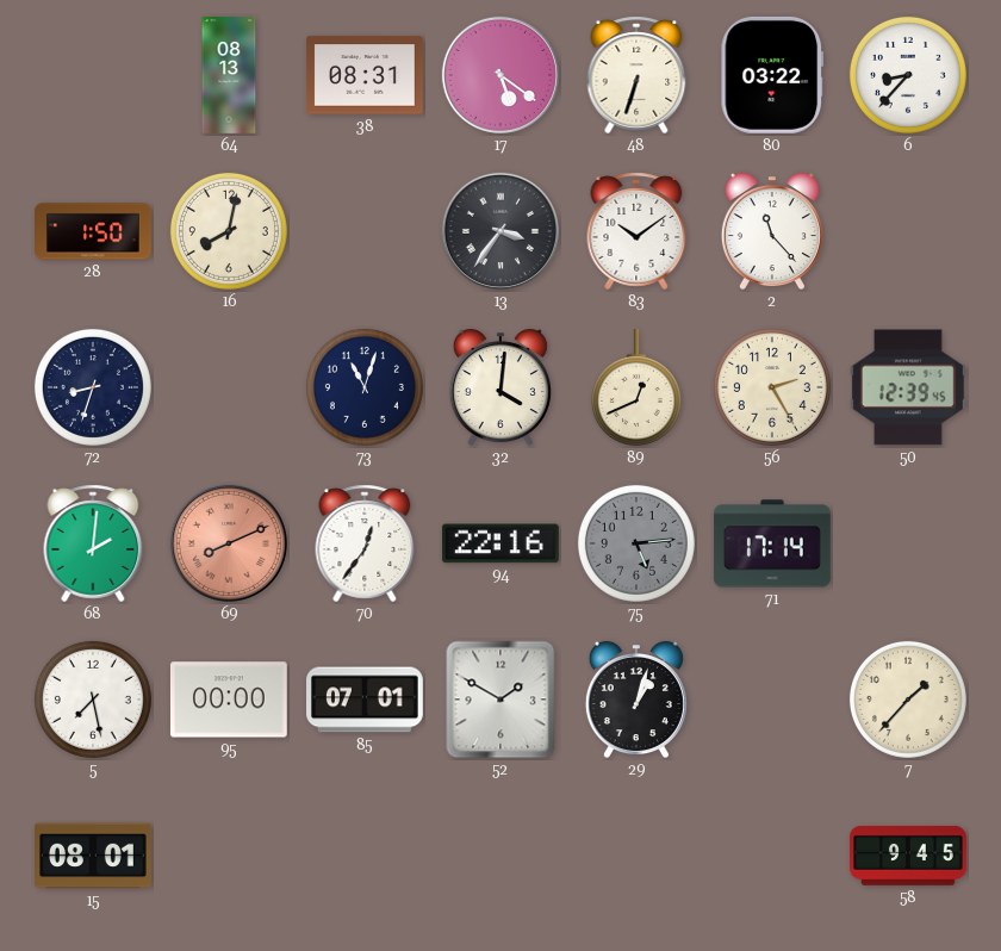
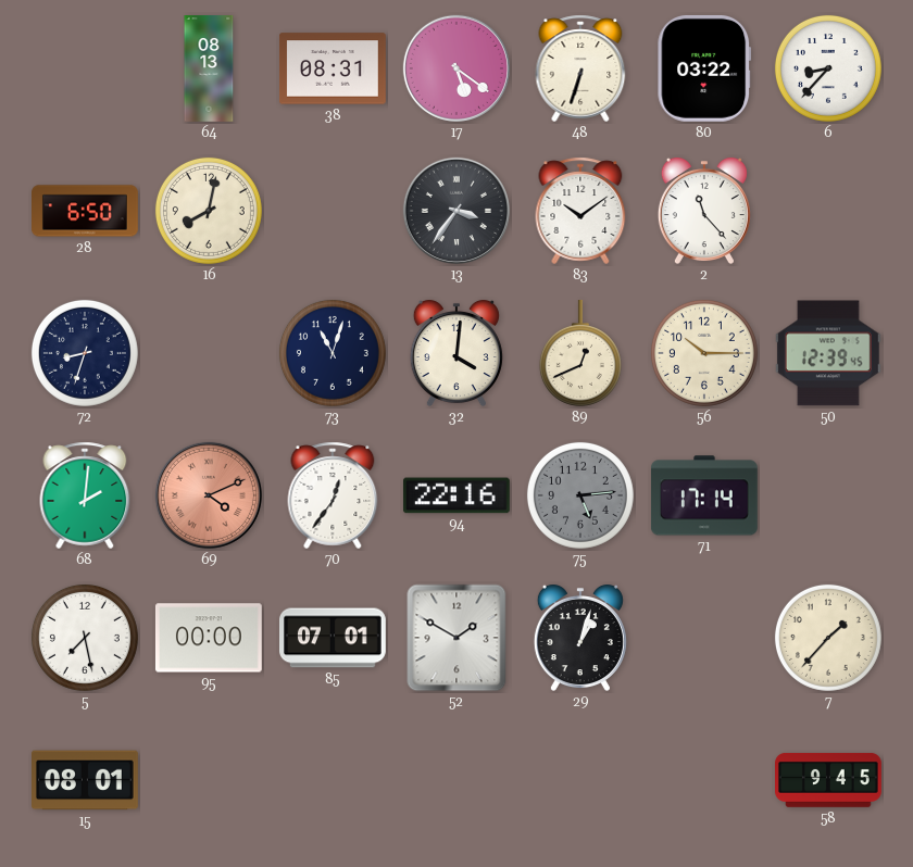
28: 1:50 -> 6:50
56: 2:25 -> 10:15
69: 8:11 -> 4:11
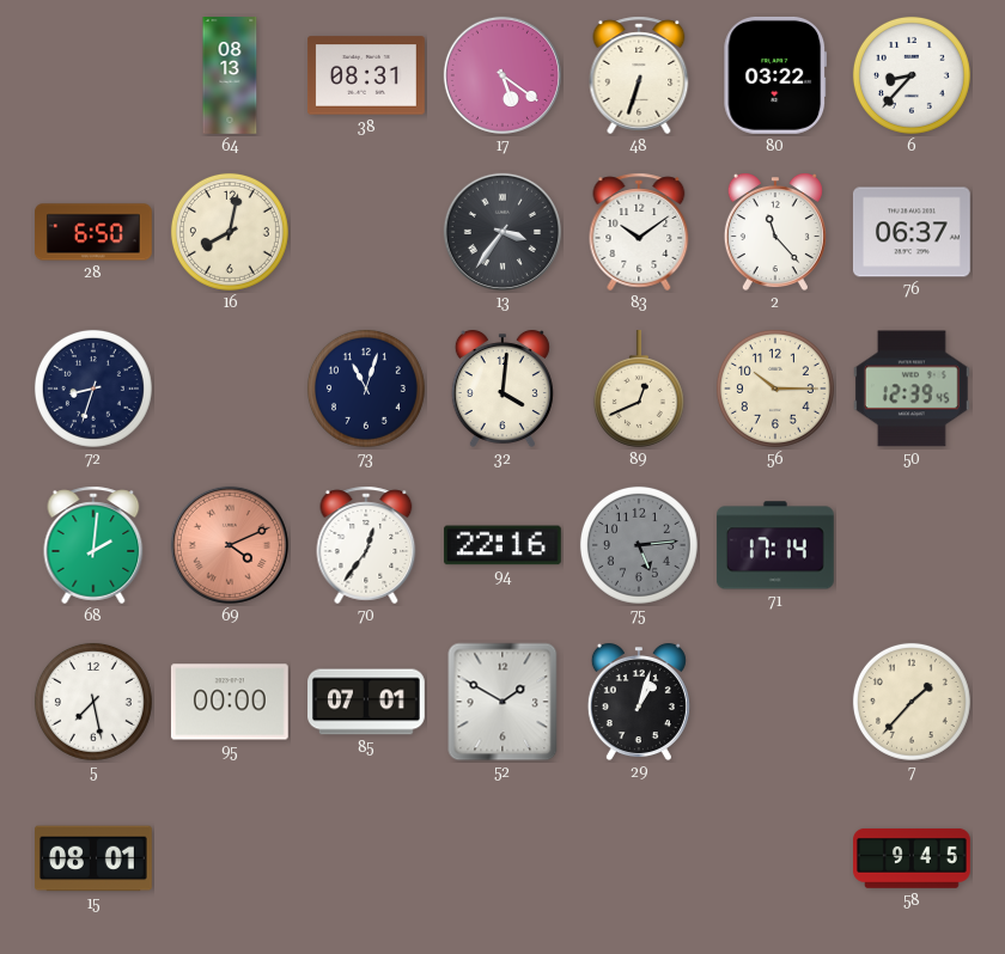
76: none -> 06:37
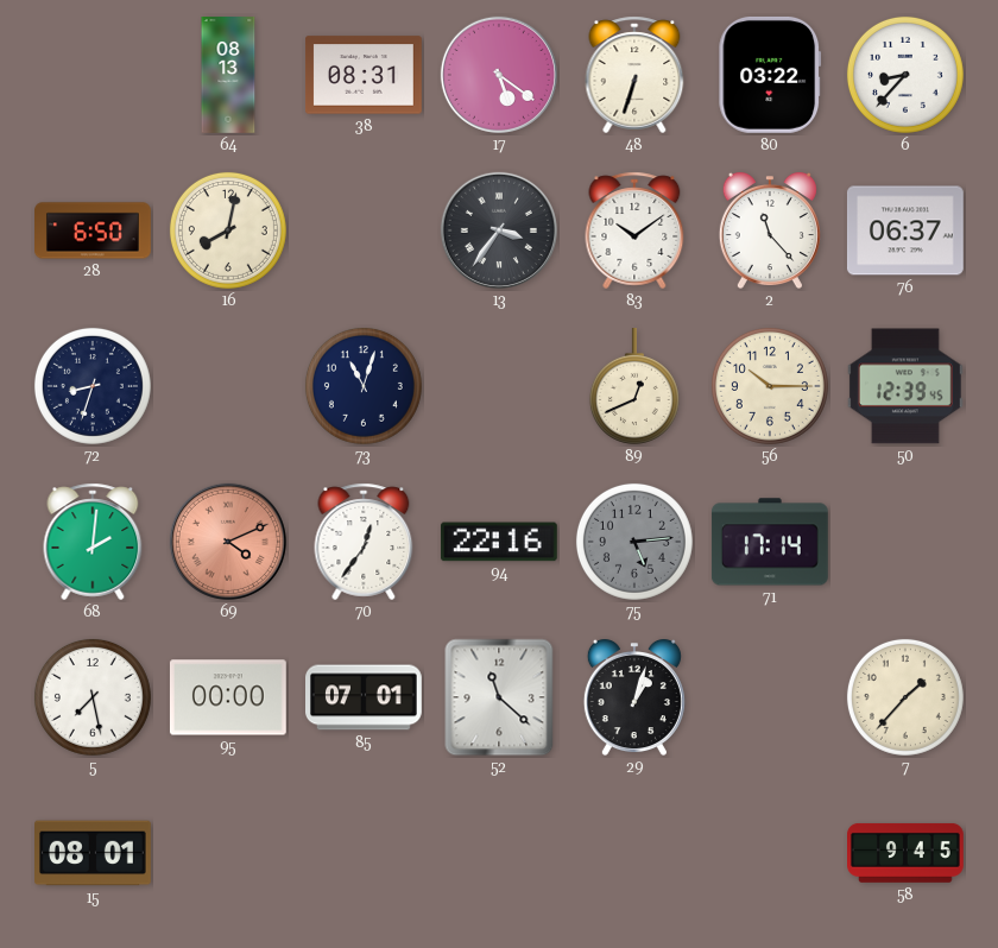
32: 4:01 -> none
52: 1:50 -> 11:22
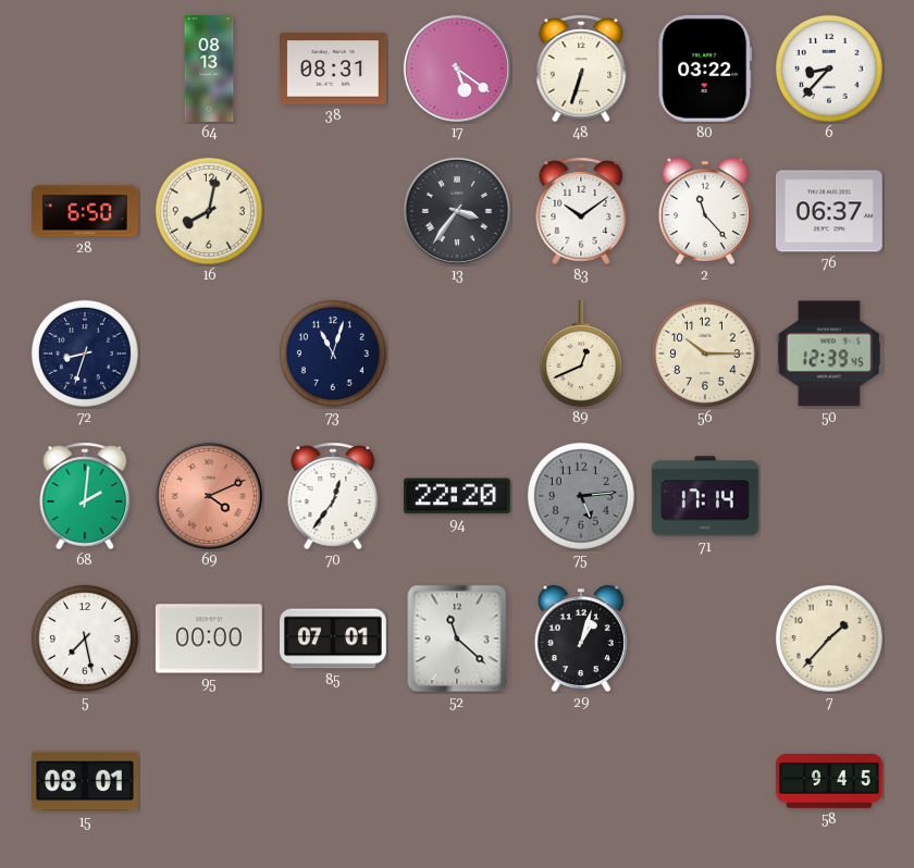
94: 22:16 -> 22:20
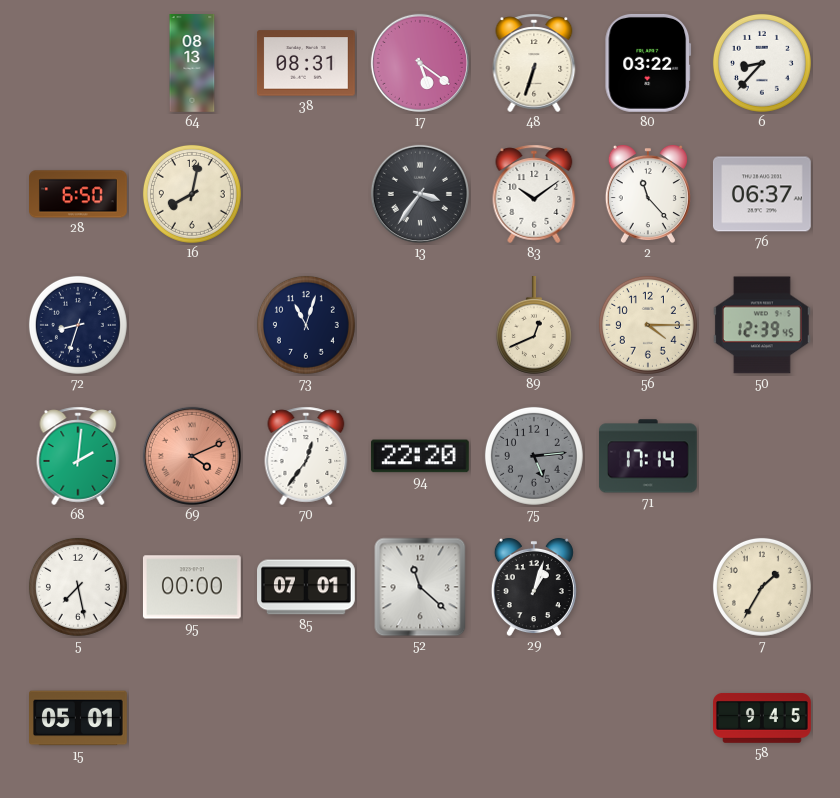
56: 10:15 -> 4:15
7: 1:37 -> 1:35
15: 08:01 -> 05:01
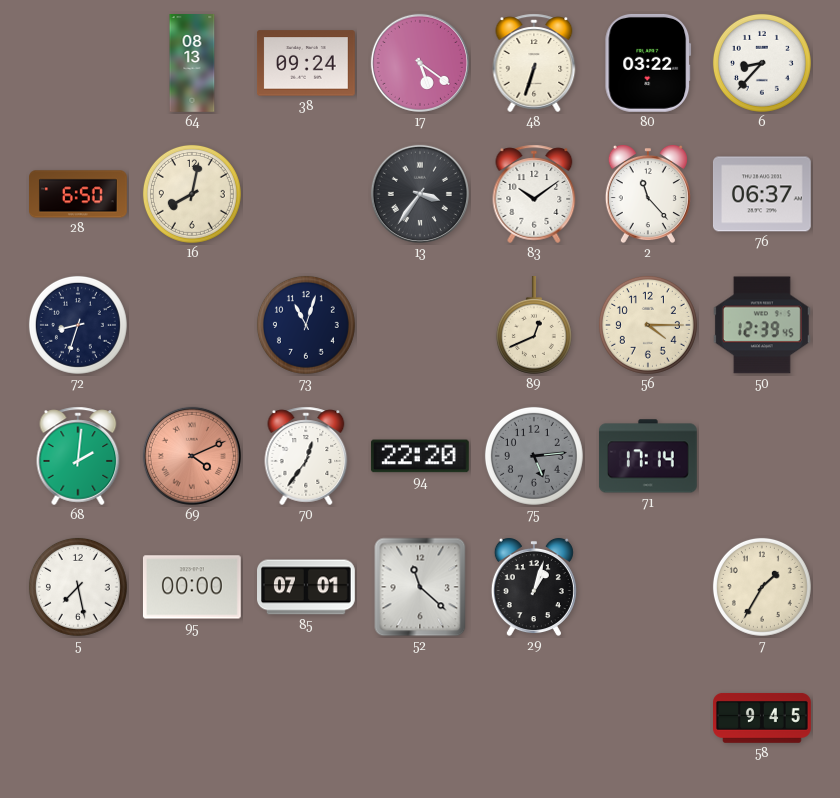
38: 08:31 -> 09:24
15: 05:01 -> none
